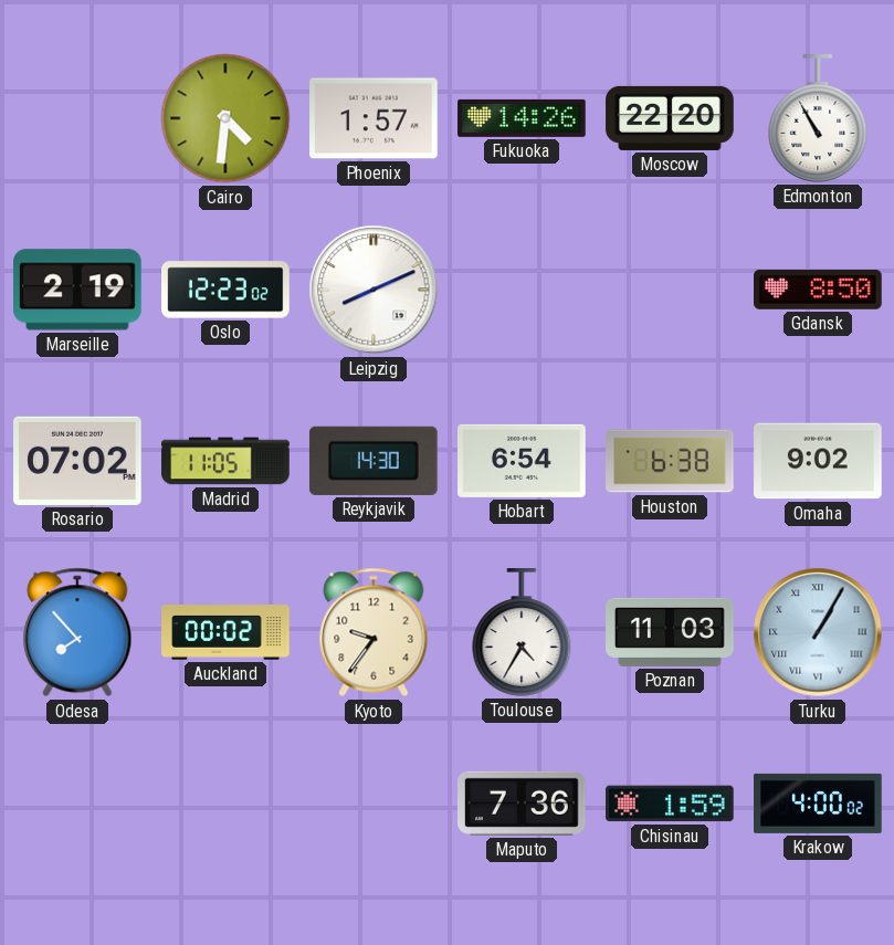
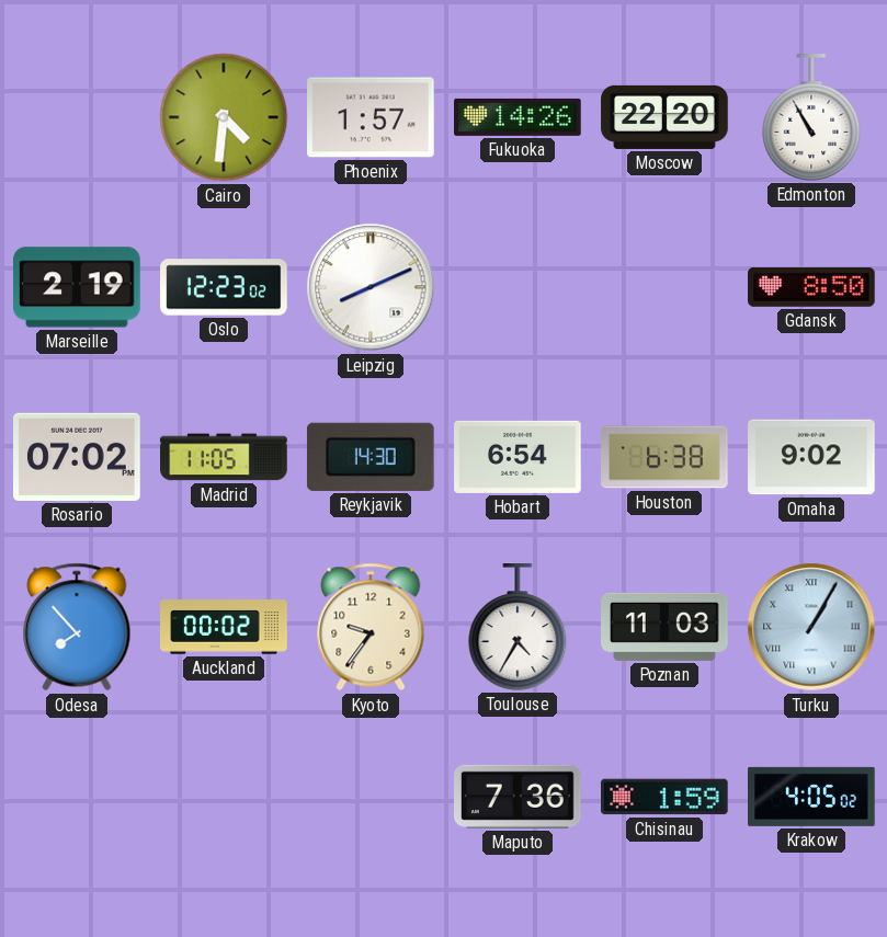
Krakow: 4:00 -> 4:05
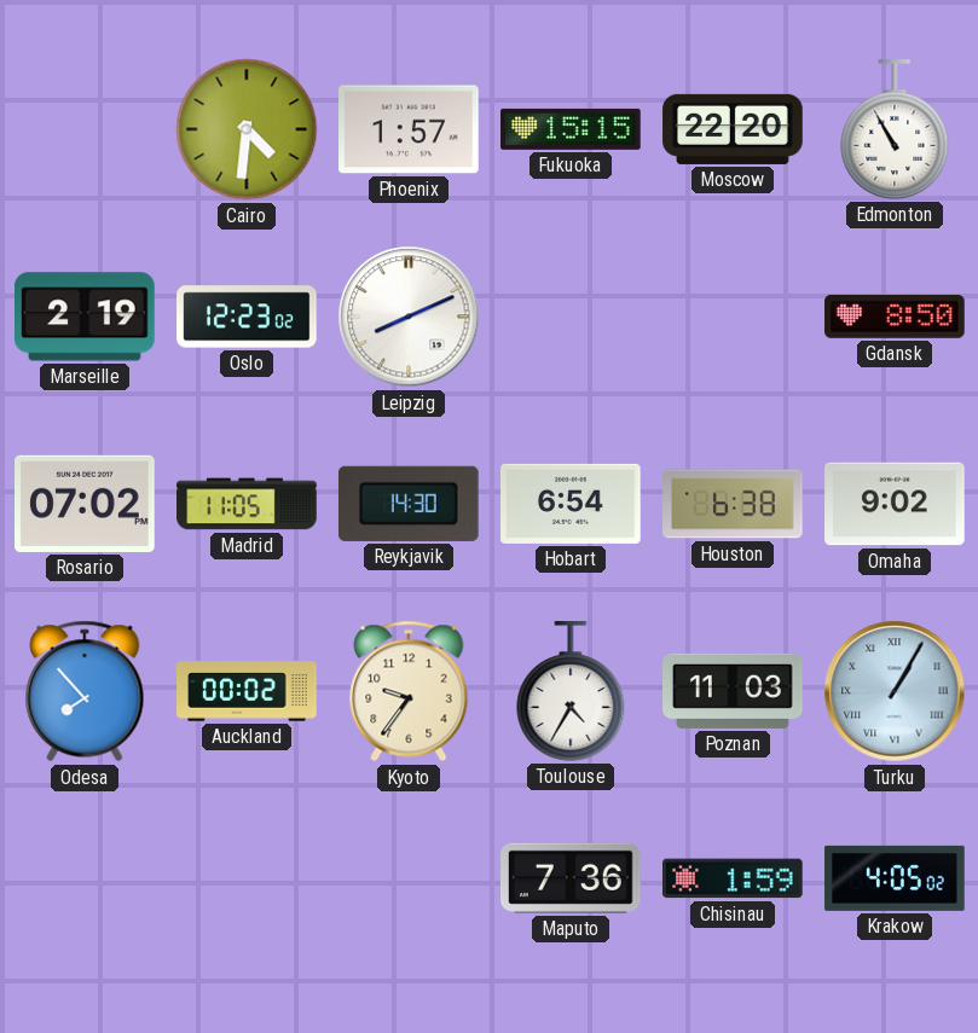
Fukuoka: 14:26 -> 15:15
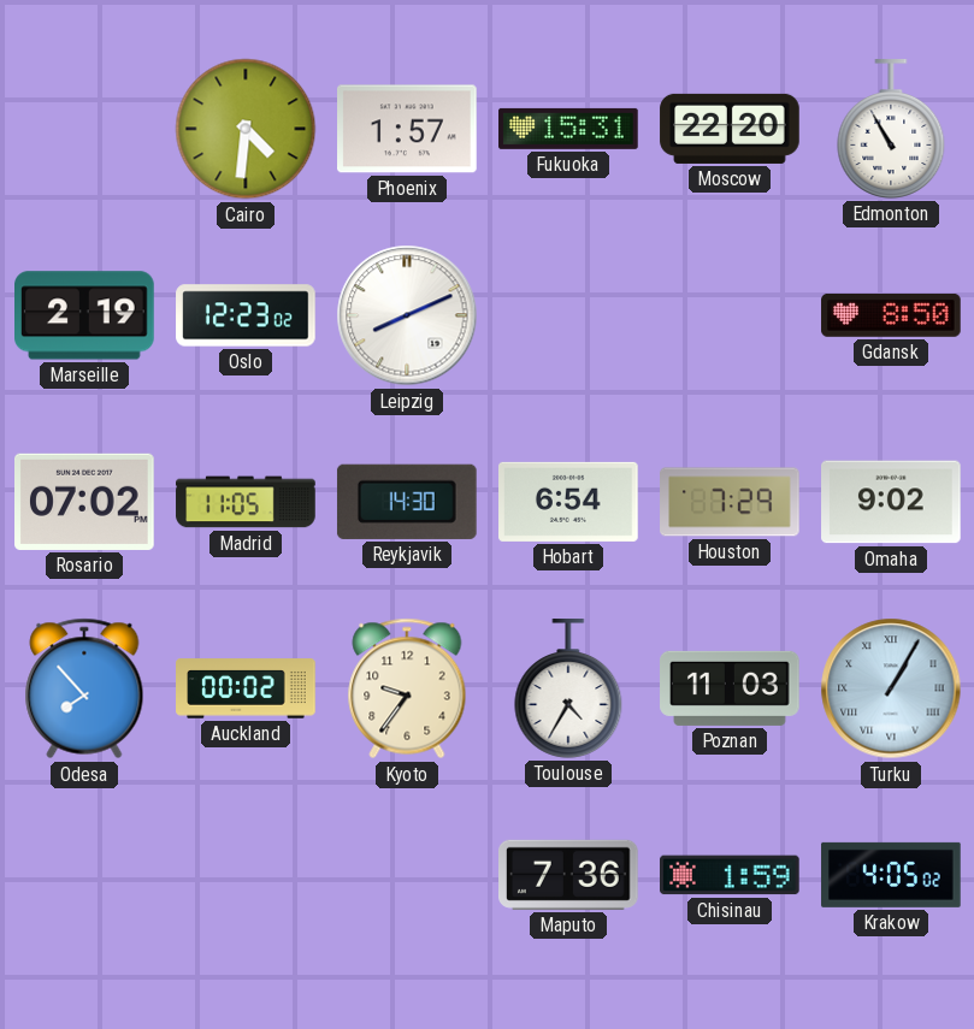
Fukuoka: 15:15 -> 15:31
Houston: 6:38 -> 7:29
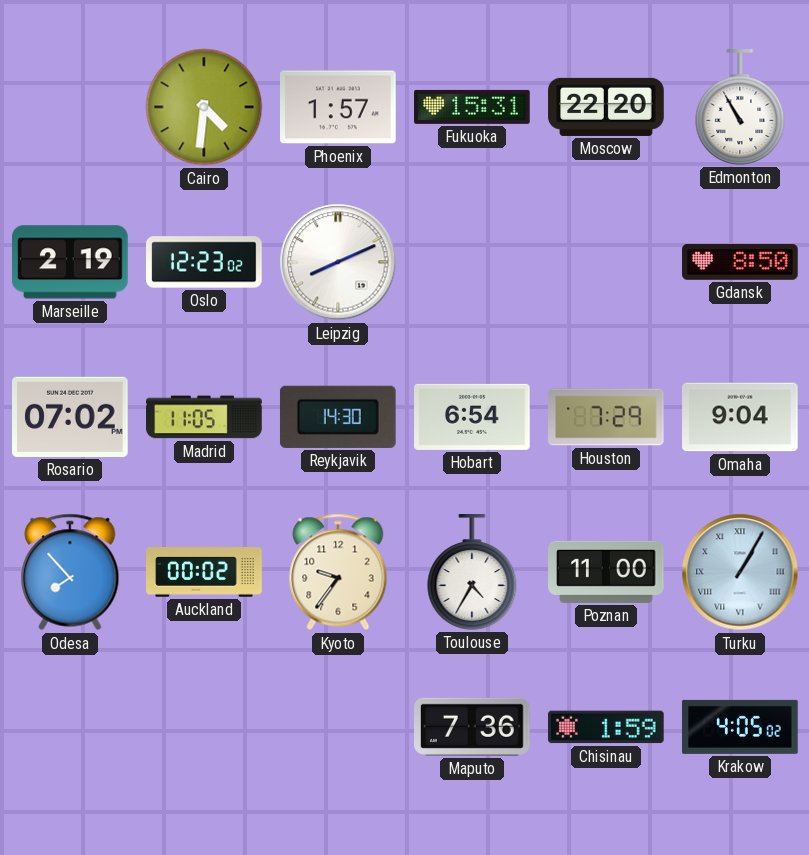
Omaha: 9:02 -> 9:04
Poznan: 11:03 -> 11:00
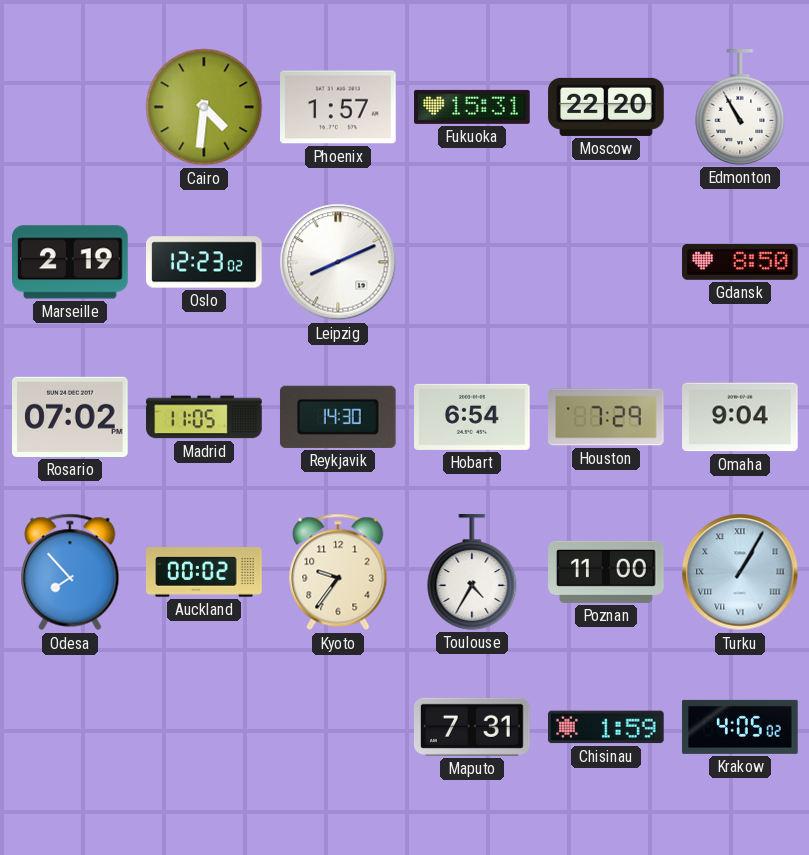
Maputo: 7:36 -> 7:31
